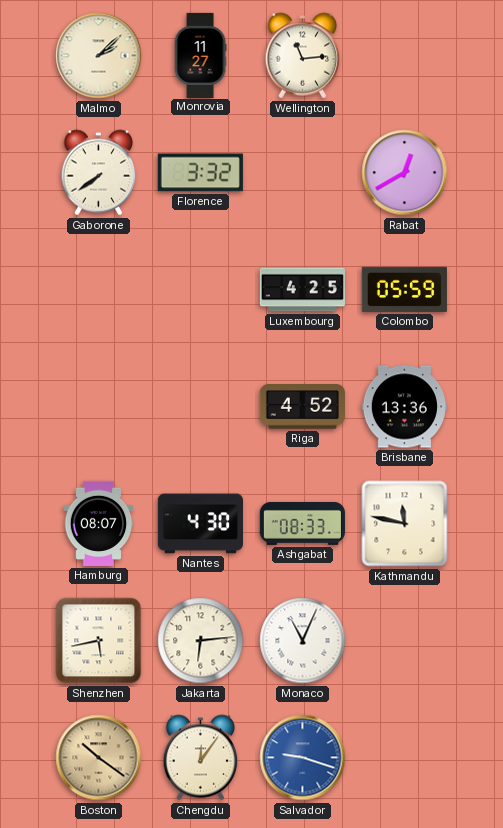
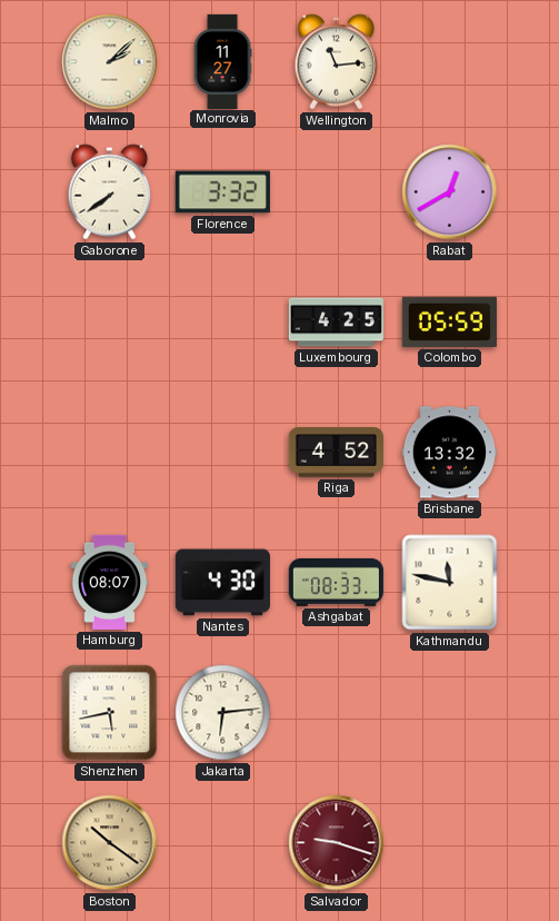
Brisbane: 13:36 -> 13:32
Monaco: 11:04 -> none
Chengdu: 12:06 -> none
Salvador dial: blue -> burgundy
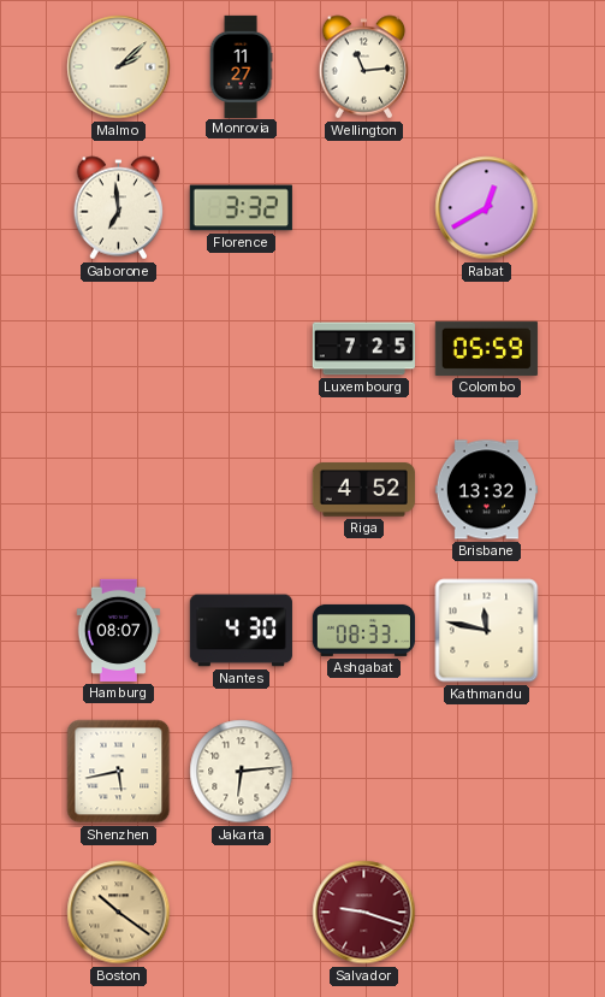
Gaborone: 7:39 -> 6:59
Luxembourg: 4:25 -> 7:25
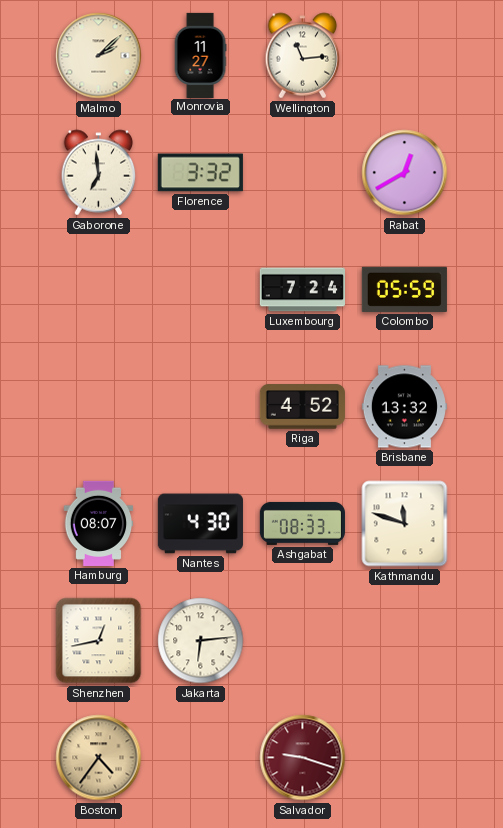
Luxembourg: 7:25 -> 7:24
Kathmandu: 11:47 -> 11:48
Shenzhen: 5:43 -> 12:43
Boston: 10:21 -> 4:36
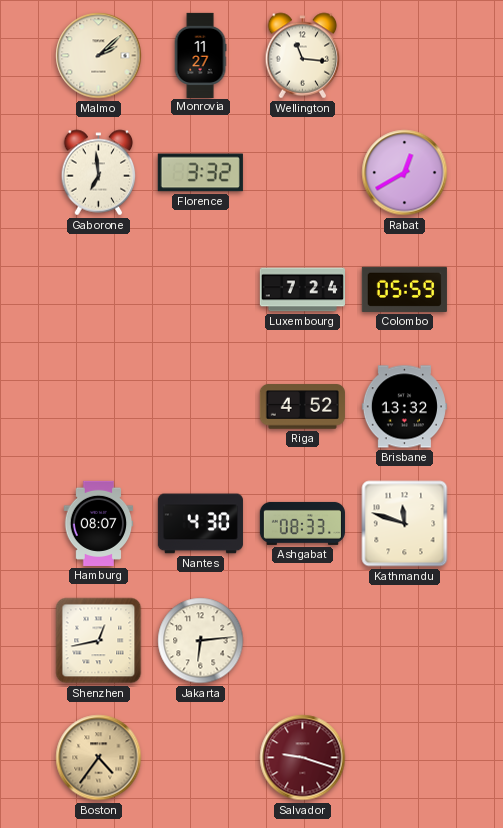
Wellington: 11:14 -> 11:16
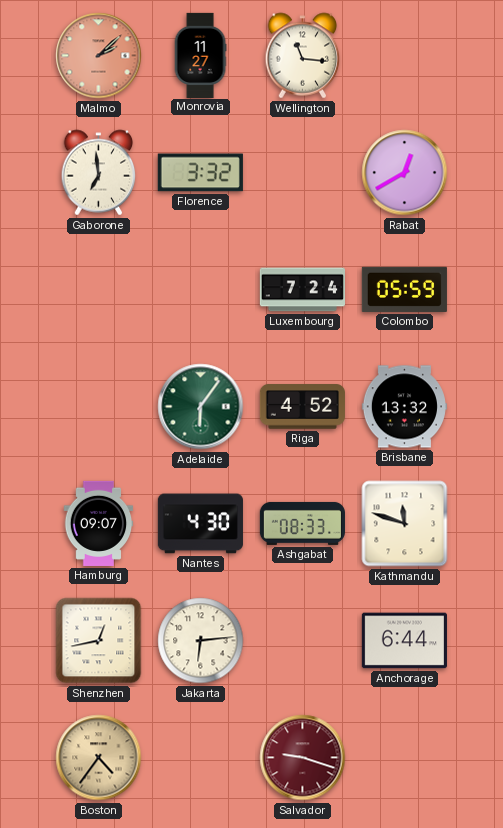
Malmo dial: cream -> salmon
Adelaide: none -> 6:06
Hamburg: 08:07 -> 09:07
Anchorage: none -> 6:44
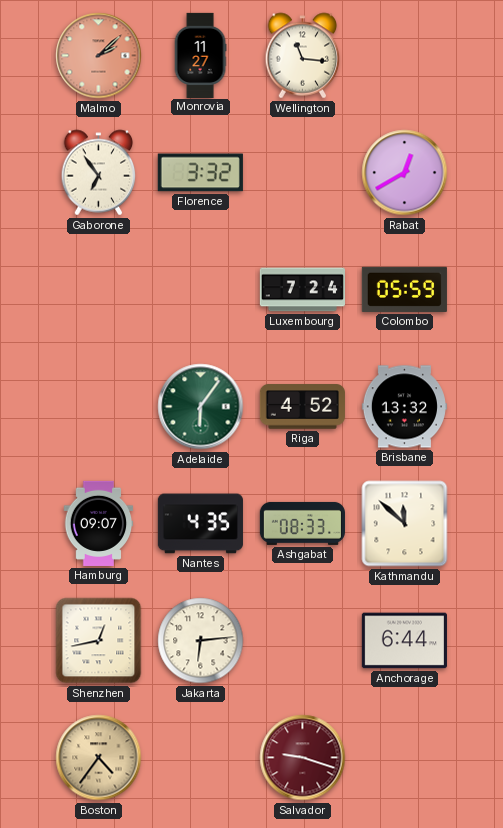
Gaborone: 6:59 -> 6:54
Nantes: 4:30 -> 4:35
Kathmandu: 11:48 -> 11:52
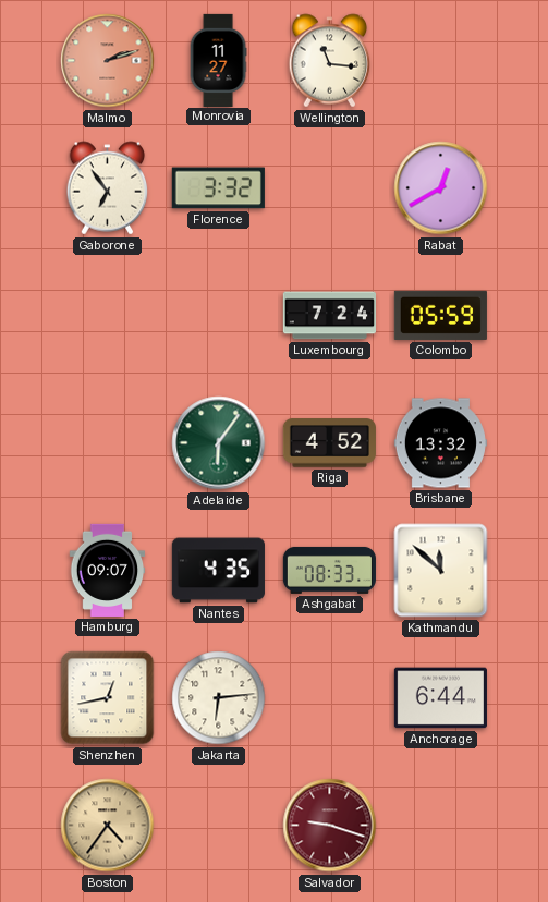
Malmo: 2:08 -> 2:12
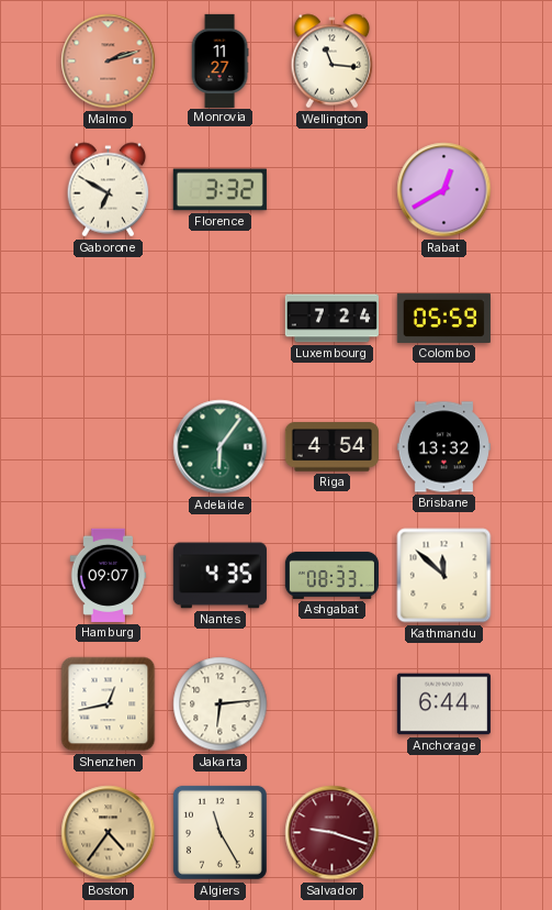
Gaborone: 6:54 -> 6:50
Riga: 4:52 -> 4:54
Algiers: none -> 11:25
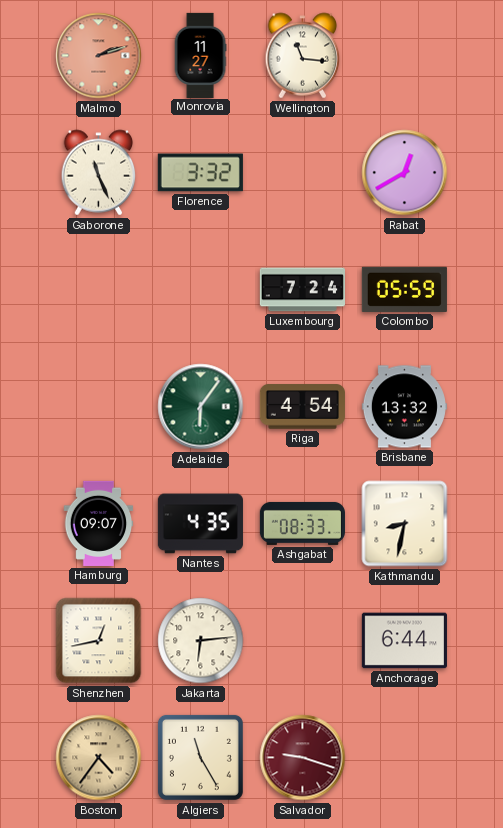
Gaborone: 6:50 -> 11:26
Kathmandu: 11:52 -> 8:32
